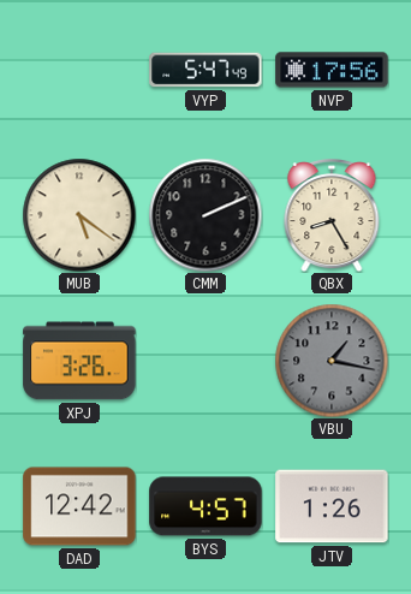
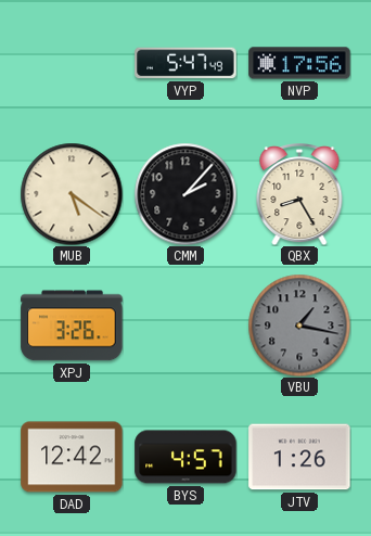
CMM: 2:11 -> 2:07
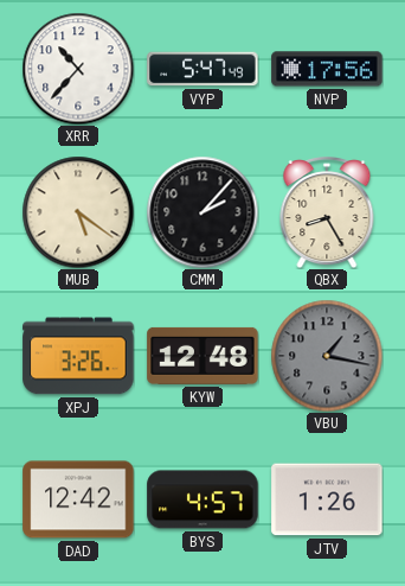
XRR: none -> 10:37
KYW: none -> 12:48
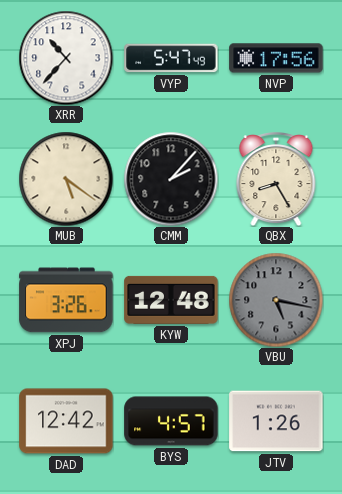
VBU: 1:17 -> 5:17
